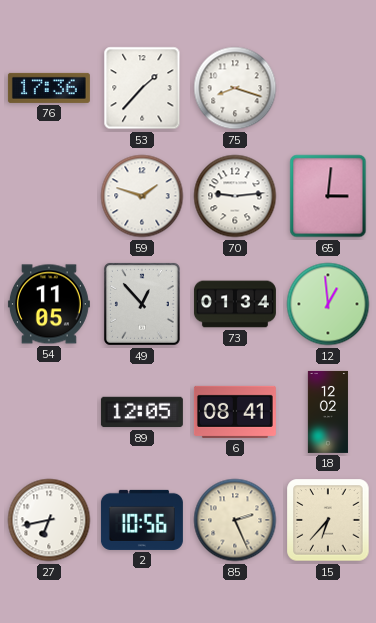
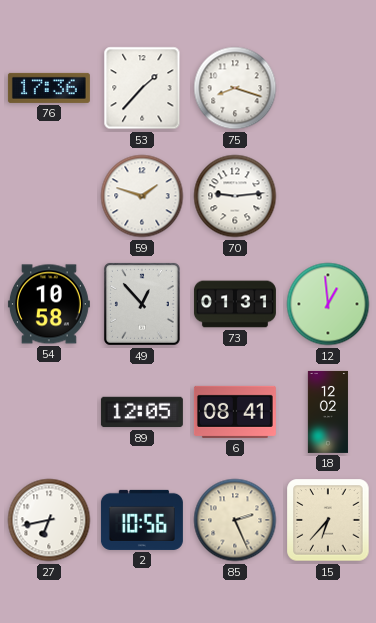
65: 3:01 -> none
54: 11:05 -> 10:58
73: 01:34 -> 01:31
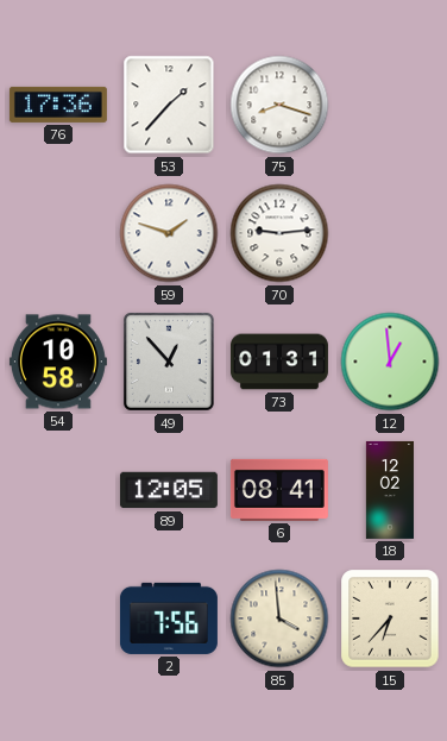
27: 6:43 -> none
2: 10:56 -> 7:56
85: 2:26 -> 3:59
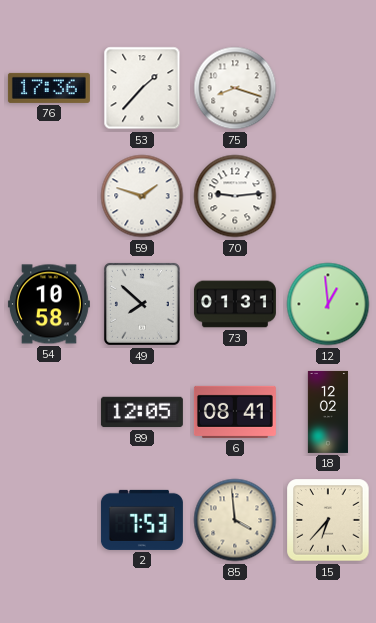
49: 12:53 -> 7:52
2: 7:56 -> 7:53
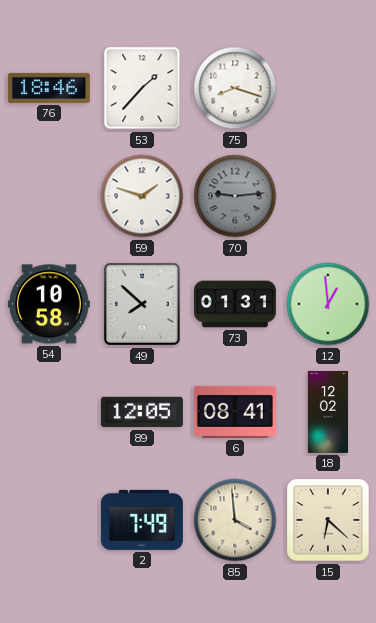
76: 17:36 -> 18:46
70 dial: white -> grey
2: 7:53 -> 7:49
15: 6:37 -> 6:22
